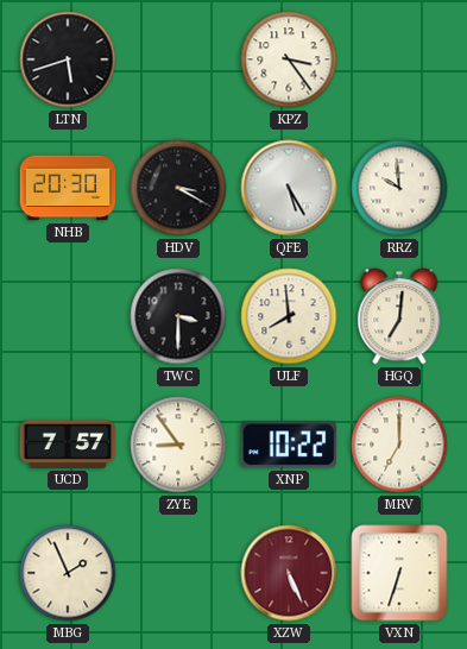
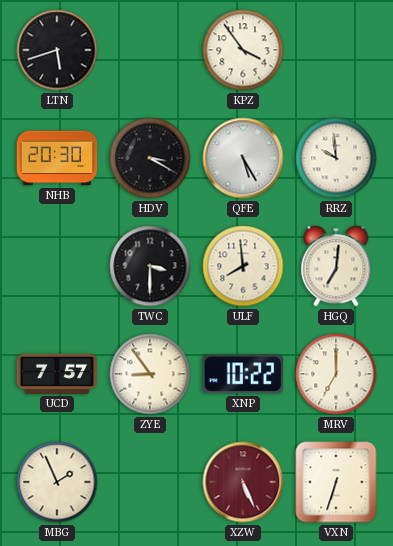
KPZ: 3:24 -> 3:54
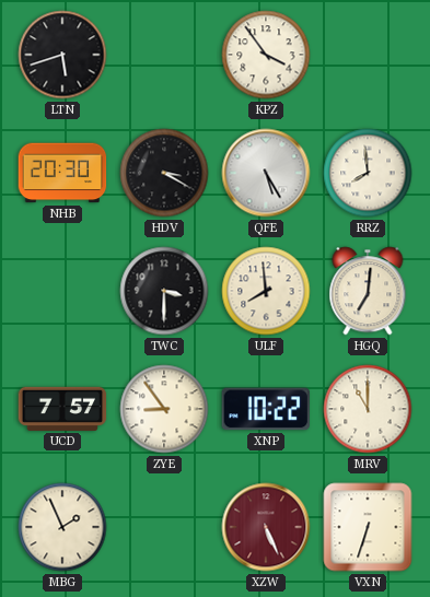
RRZ: 9:59 -> 7:59
MRV: 7:00 -> 11:00
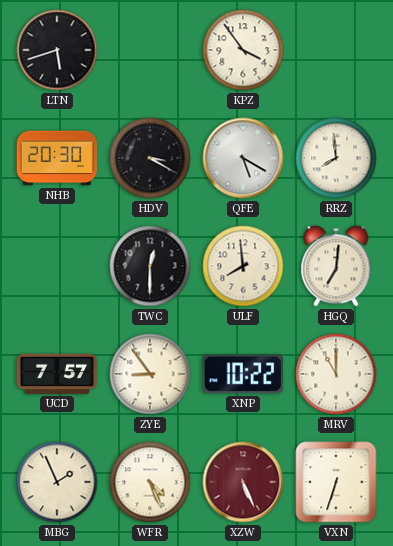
QFE: 5:25 -> 5:20
TWC: 3:30 -> 12:30
WFR: none -> 4:26
